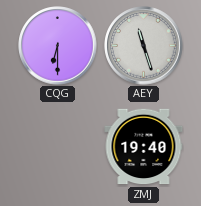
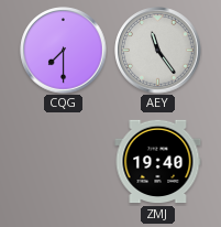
CQG: 6:30 -> 7:30
AEY: 11:27 -> 11:24
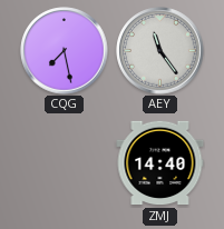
CQG: 7:30 -> 7:28
ZMJ: 19:40 -> 14:40
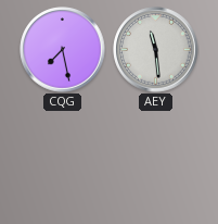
AEY: 11:24 -> 11:29
ZMJ: 14:40 -> none
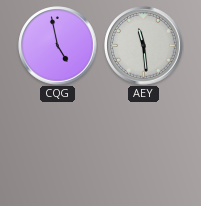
CQG: 7:28 -> 4:58
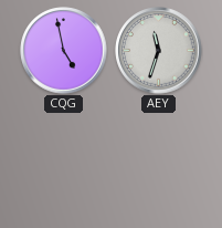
AEY: 11:29 -> 11:33
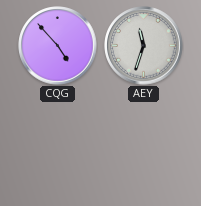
CQG: 4:58 -> 4:53
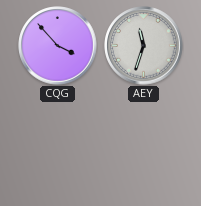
CQG: 4:53 -> 3:53
